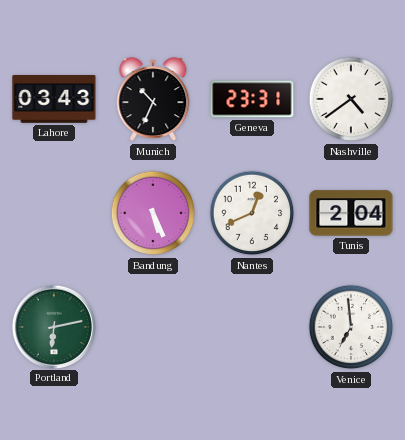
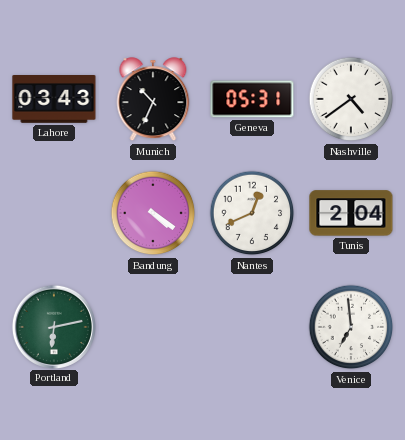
Geneva: 23:31 -> 05:31
Bandung: 5:26 -> 4:21
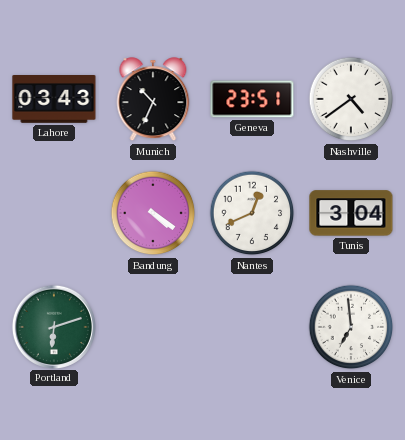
Geneva: 05:31 -> 23:51
Tunis: 2:04 -> 3:04
Portland: 6:13 -> 6:12
